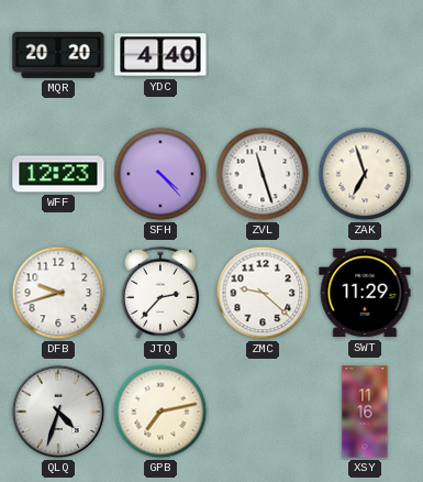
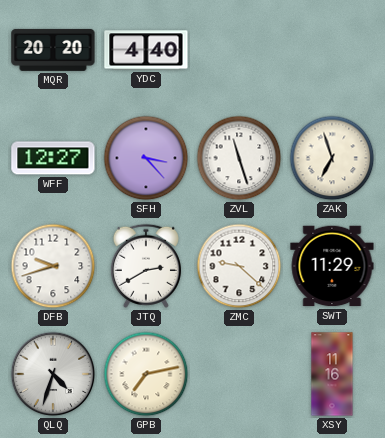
WFF: 12:23 -> 12:27
SFH: 4:23 -> 3:23
JTQ: 2:37 -> 2:40
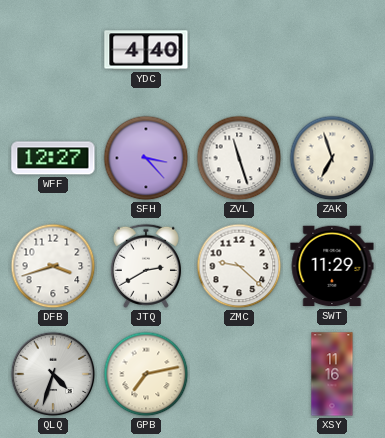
MQR: 20:20 -> none
DFB: 9:42 -> 3:42
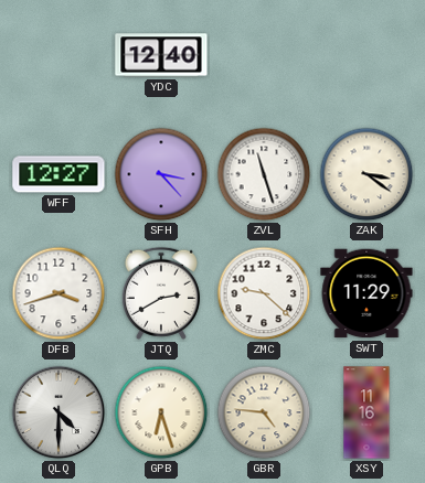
YDC: 4:40 -> 12:40
ZAK: 6:57 -> 3:21
QLQ: 4:33 -> 4:30
GPB: 7:13 -> 6:27
GBR: none -> 4:46
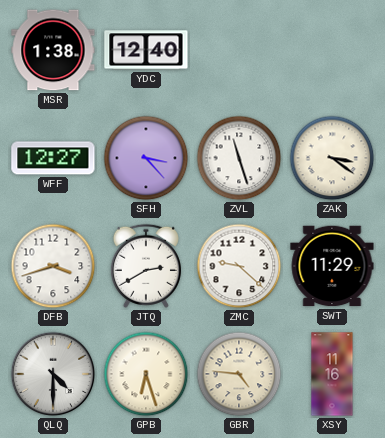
MSR: none -> 1:38
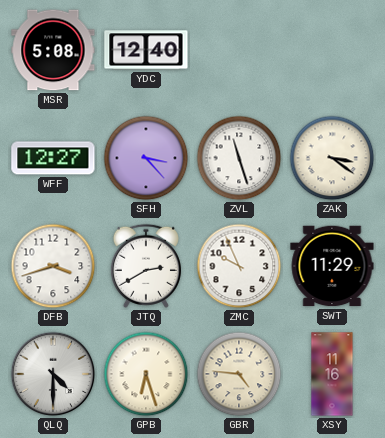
MSR: 1:38 -> 5:08
ZMC: 9:22 -> 9:56
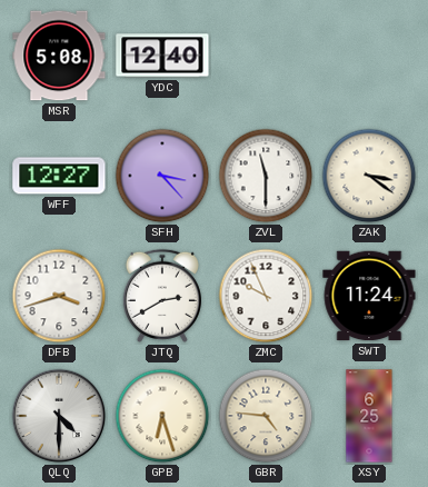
ZVL: 11:27 -> 11:30
SWT: 11:29 -> 11:24
XSY: 11:16 -> 6:25
